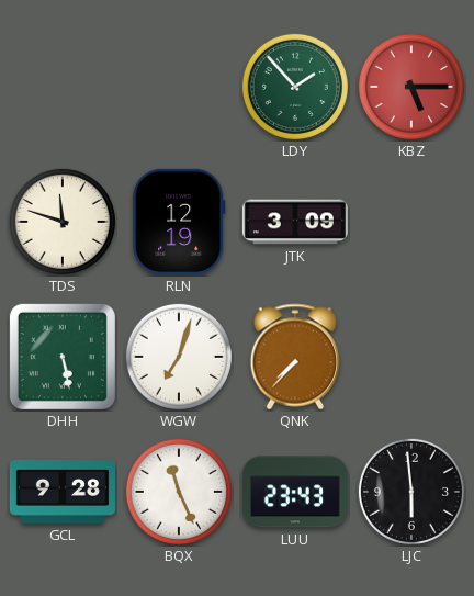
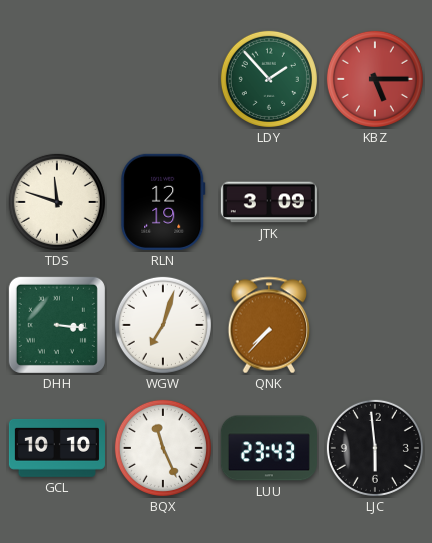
DHH: 5:28 -> 3:16
GCL: 9:28 -> 10:10
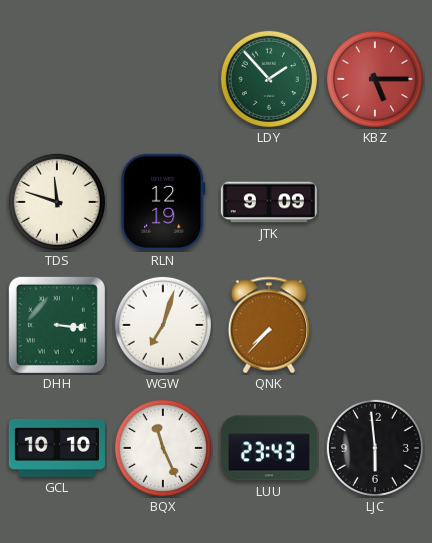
JTK: 3:09 -> 9:09
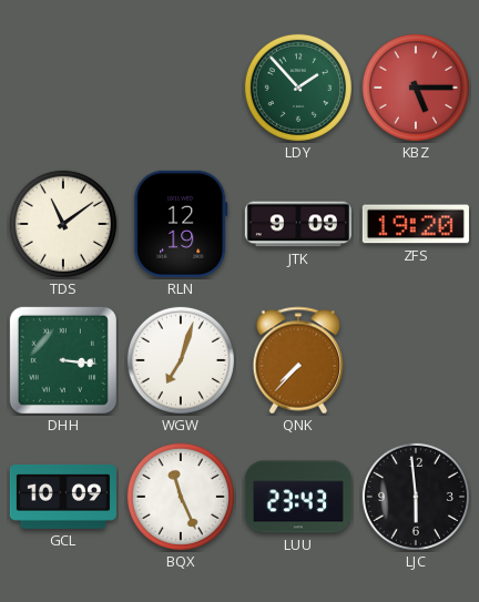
TDS: 11:48 -> 11:09
ZFS: none -> 19:20
GCL: 10:10 -> 10:09
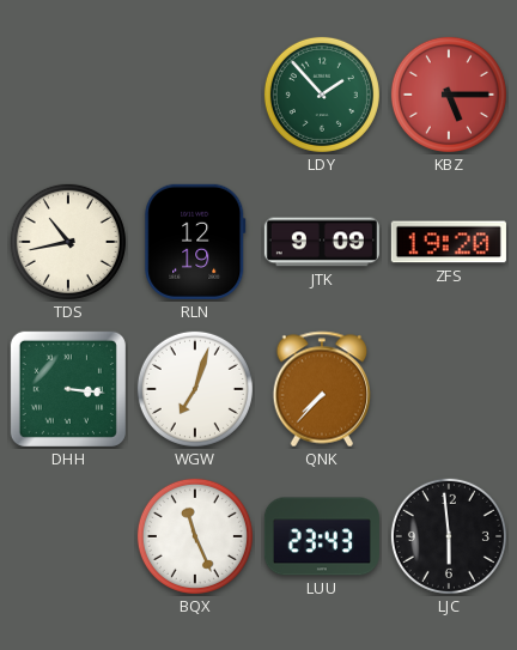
TDS: 11:09 -> 10:43
GCL: 10:09 -> none
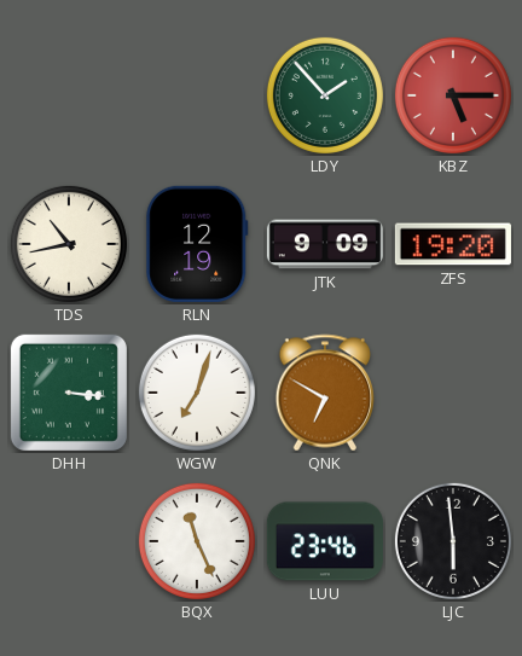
QNK: 7:37 -> 6:50
LUU: 23:43 -> 23:46
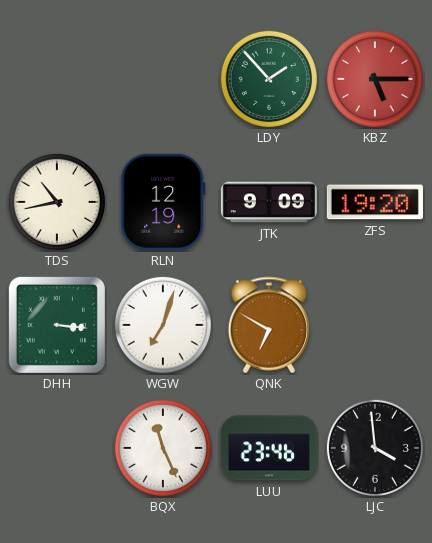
LJC: 5:59 -> 3:59
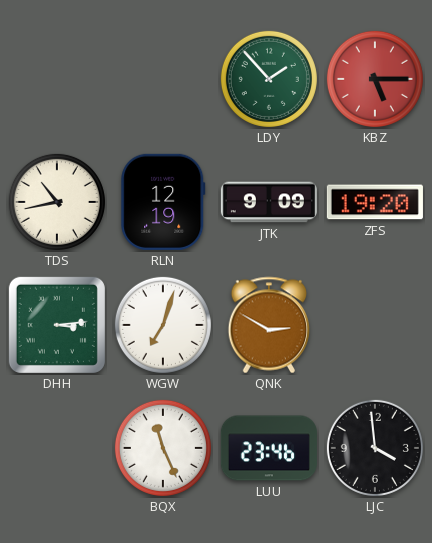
DHH: 3:16 -> 3:14
QNK: 6:50 -> 2:50
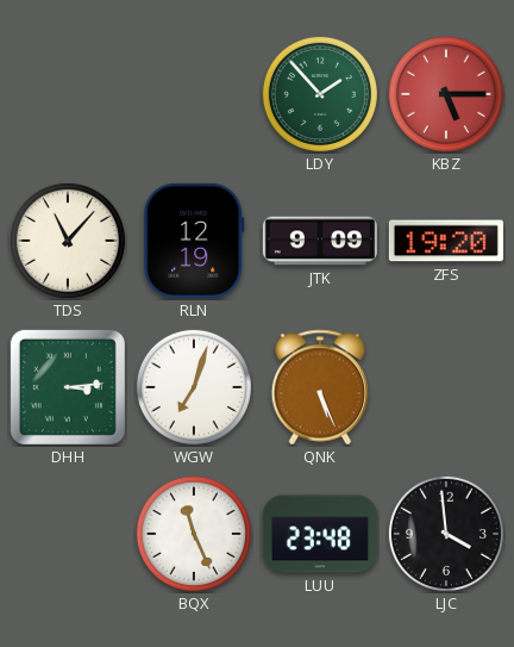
TDS: 10:43 -> 11:07
QNK: 2:50 -> 5:26
LUU: 23:46 -> 23:48
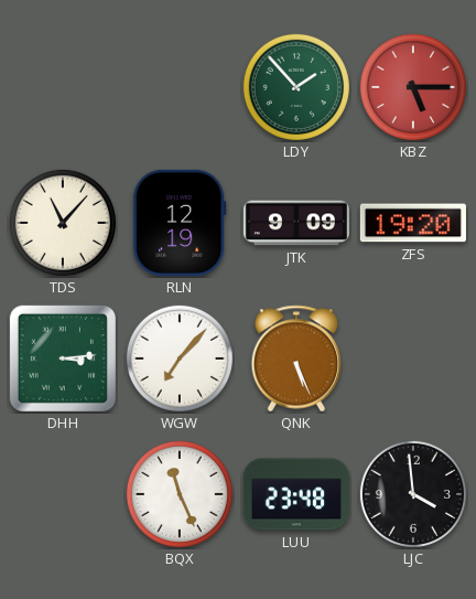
WGW: 7:03 -> 7:07
